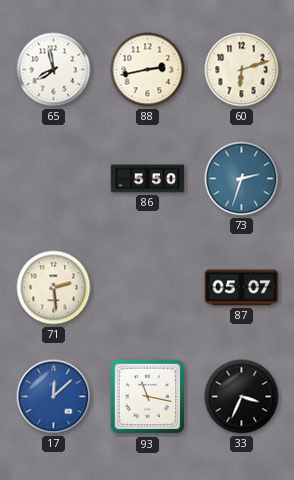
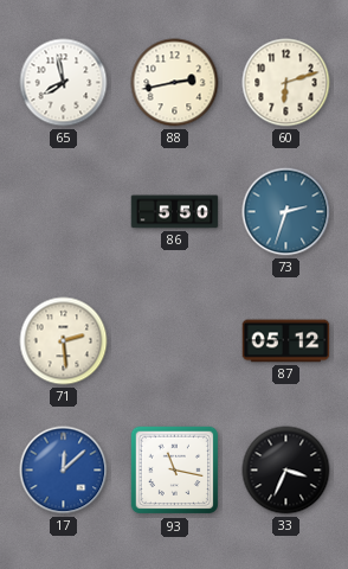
87: 05:07 -> 05:12
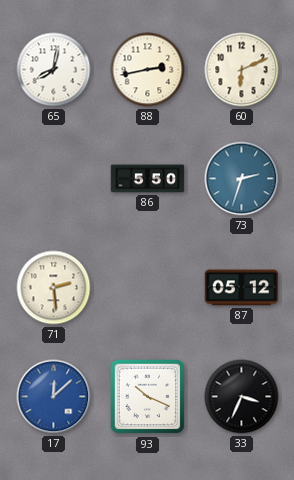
65: 7:58 -> 8:02
60: 6:12 -> 6:11
93: 11:17 -> 10:19
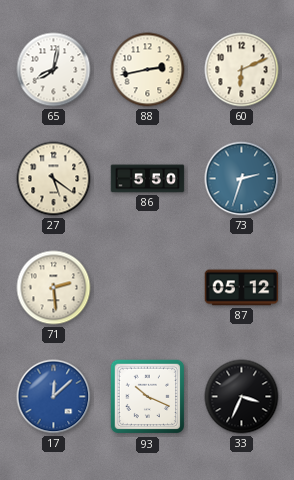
27: none -> 5:21
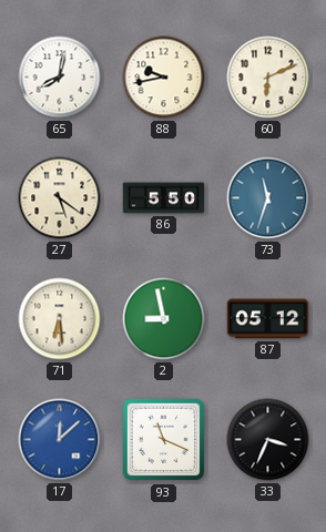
88: 2:43 -> 9:43
73: 2:33 -> 11:33
71: 2:29 -> 6:29
2: none -> 8:58
93: 10:19 -> 11:19
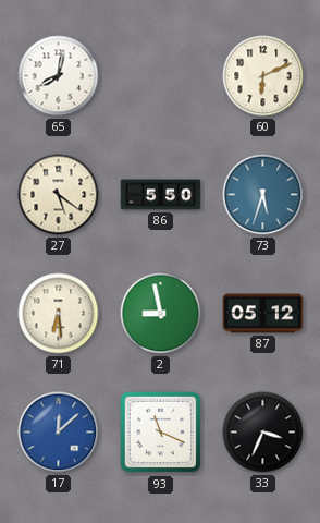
88: 9:43 -> none
73: 11:33 -> 5:33
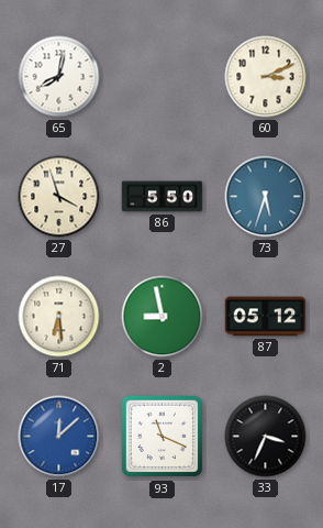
60: 6:11 -> 3:11
27: 5:21 -> 3:57
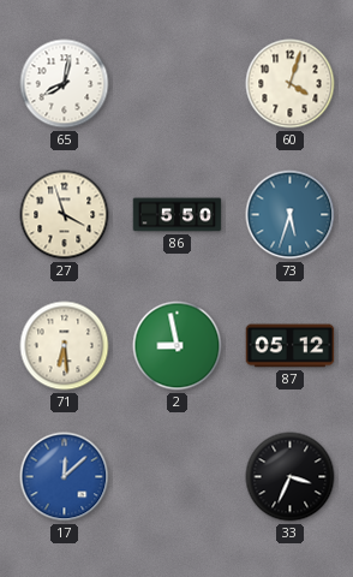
60: 3:11 -> 4:03
93: 11:19 -> none
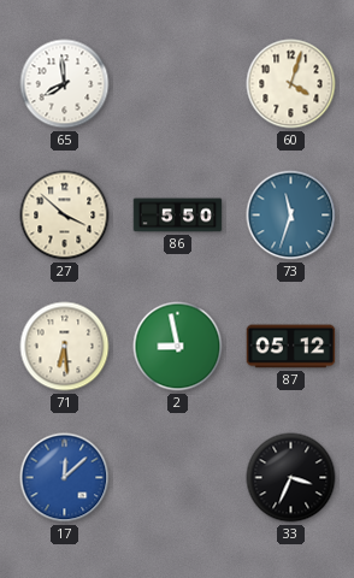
65: 8:02 -> 7:59
27: 3:57 -> 3:52
73: 5:33 -> 11:33
